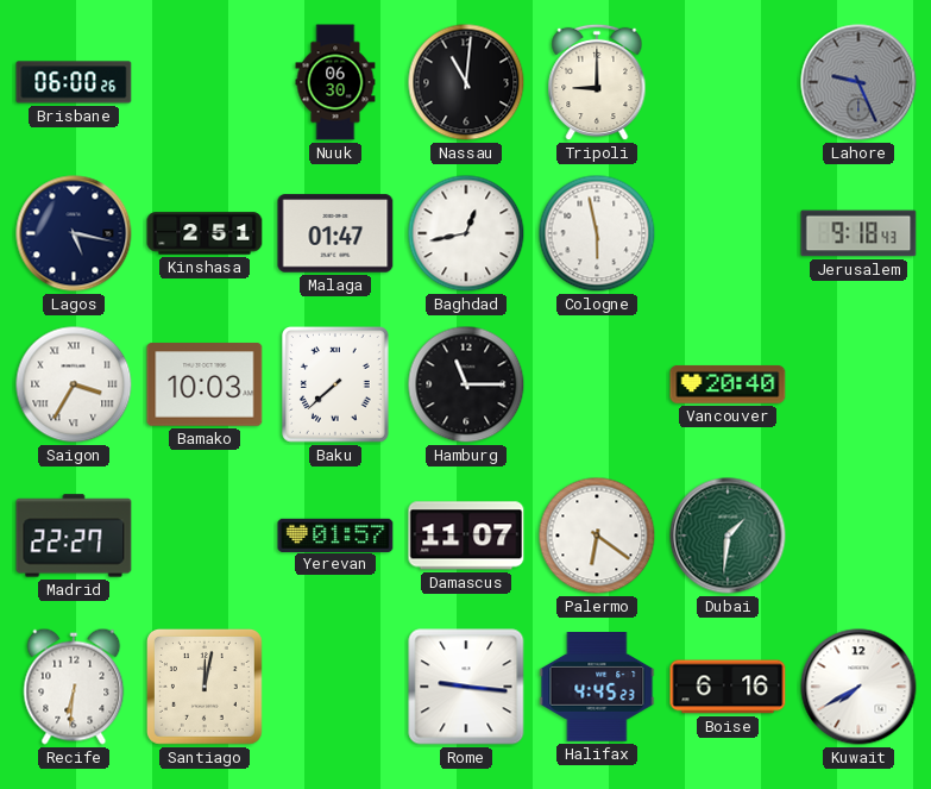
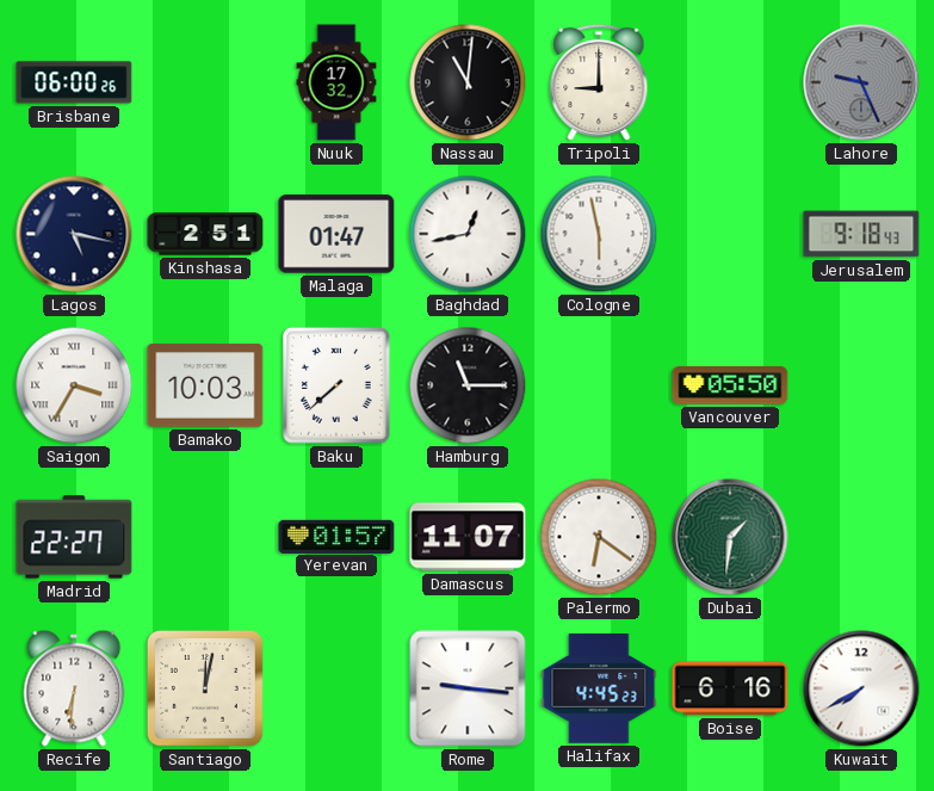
Nuuk: 06:30 -> 17:32
Vancouver: 20:40 -> 05:50
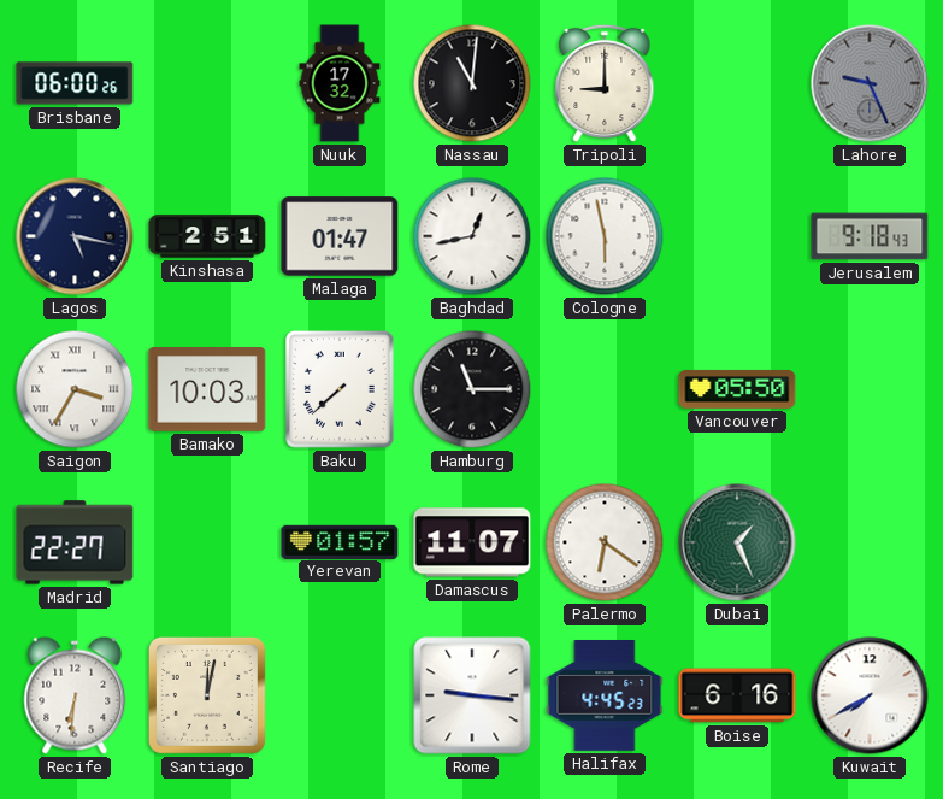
Dubai: 1:31 -> 1:26
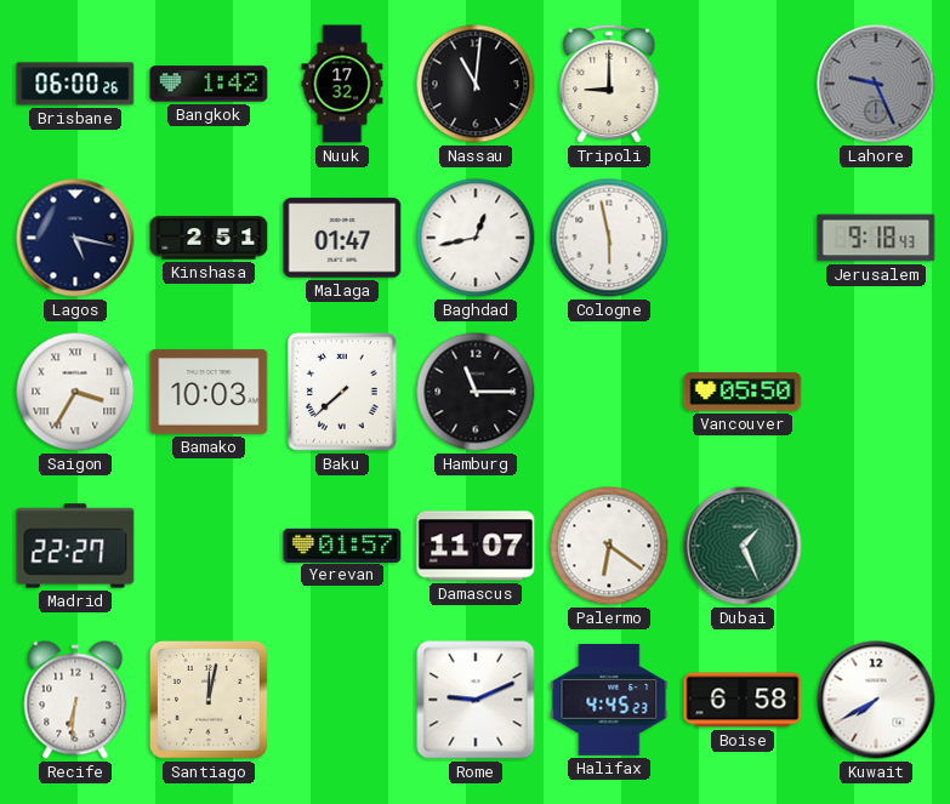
Bangkok: none -> 1:42
Rome: 9:16 -> 9:11
Boise: 6:16 -> 6:58
